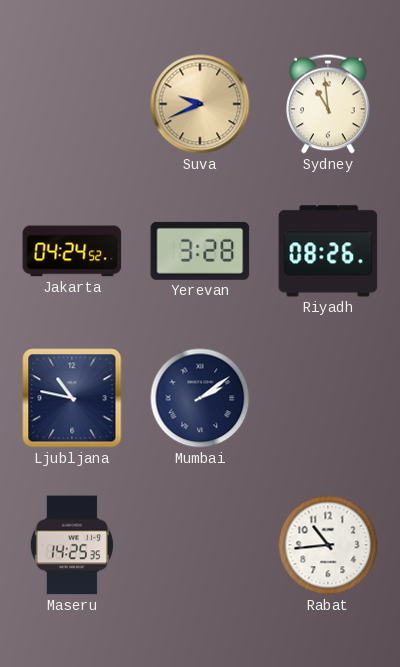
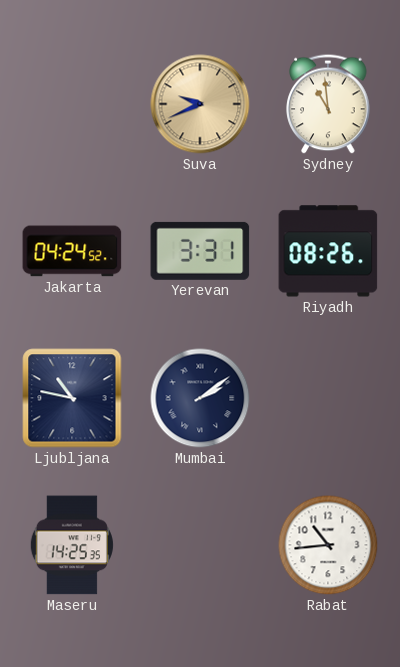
Yerevan: 3:28 -> 3:31
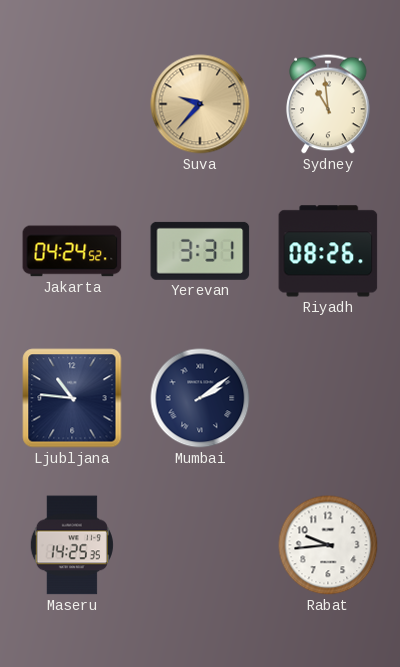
Suva: 9:41 -> 9:37
Ljubljana: 10:47 -> 10:46
Rabat: 10:44 -> 9:44
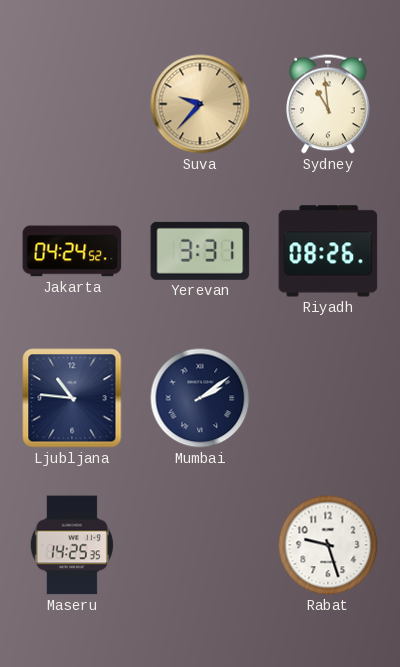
Rabat: 9:44 -> 9:27
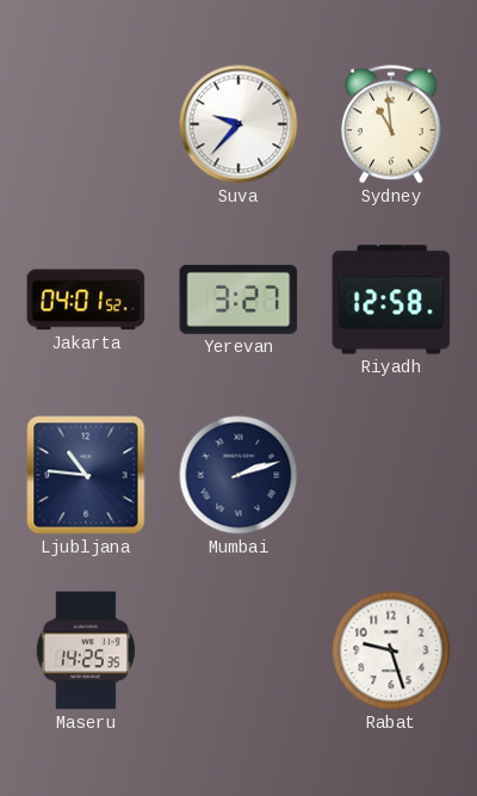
Suva dial: champagne -> white
Jakarta: 04:24 -> 04:01
Yerevan: 3:31 -> 3:27
Riyadh: 08:26 -> 12:58
Mumbai: 2:09 -> 2:12
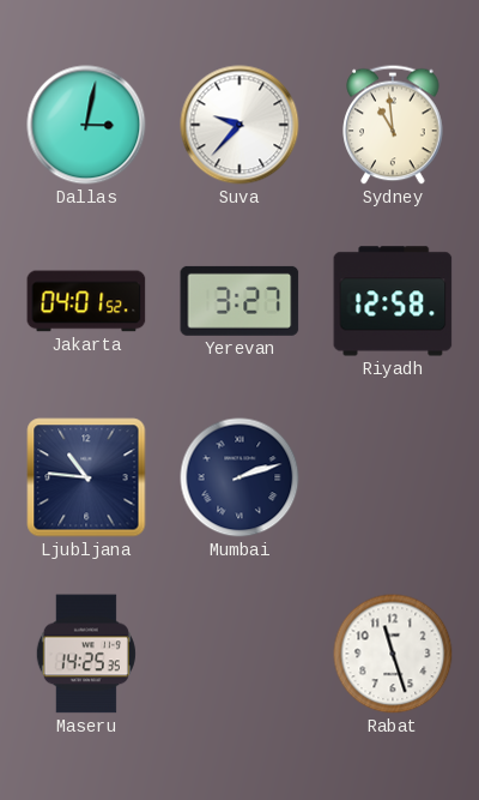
Dallas: none -> 3:02
Rabat: 9:27 -> 11:27
